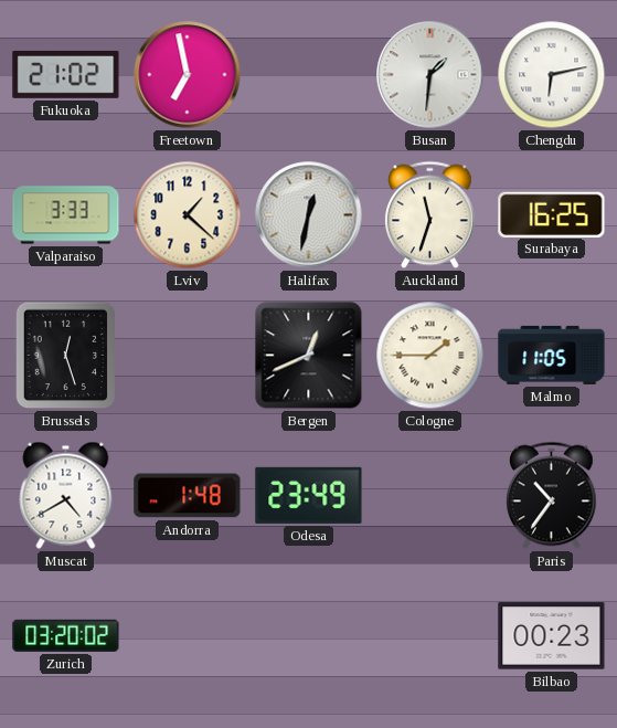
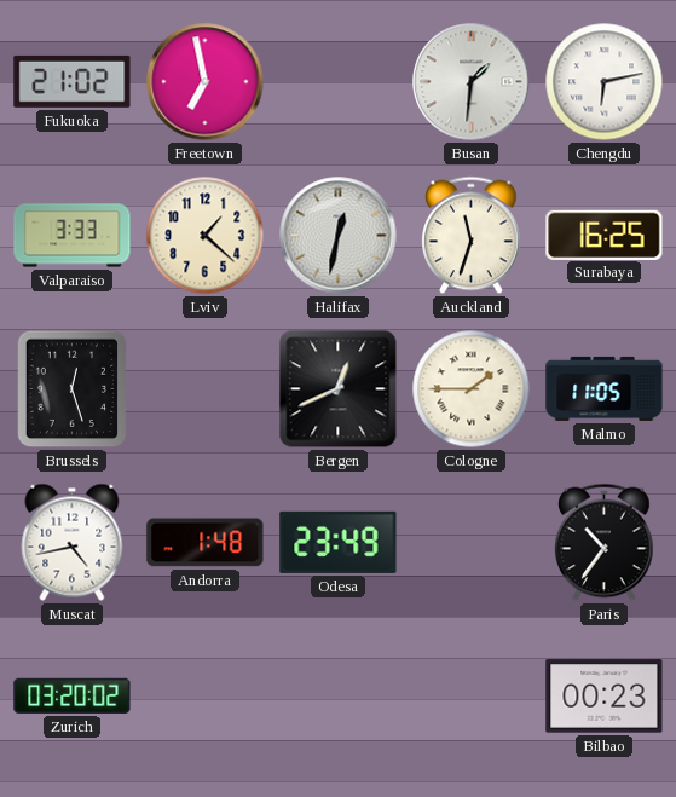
Muscat: 4:40 -> 4:43
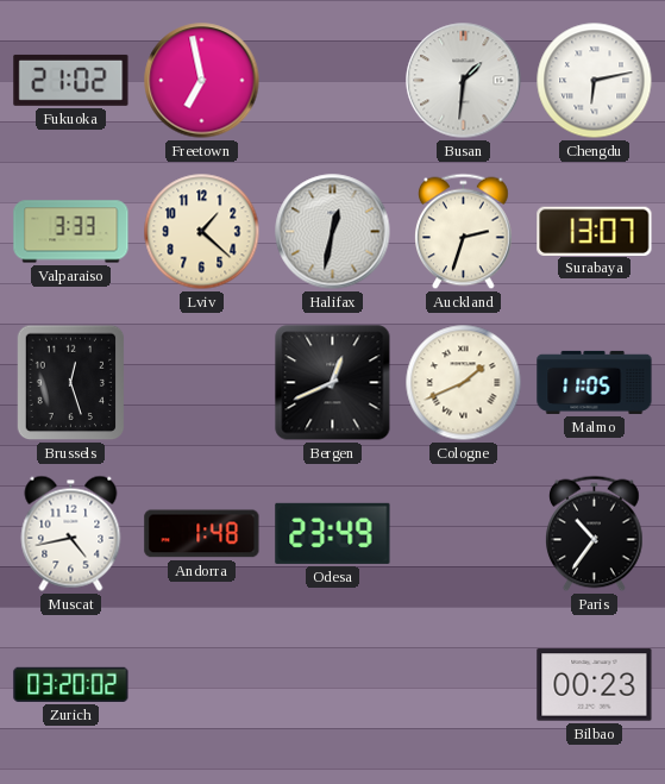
Auckland: 11:33 -> 2:33
Surabaya: 16:25 -> 13:07
Cologne: 1:45 -> 1:41
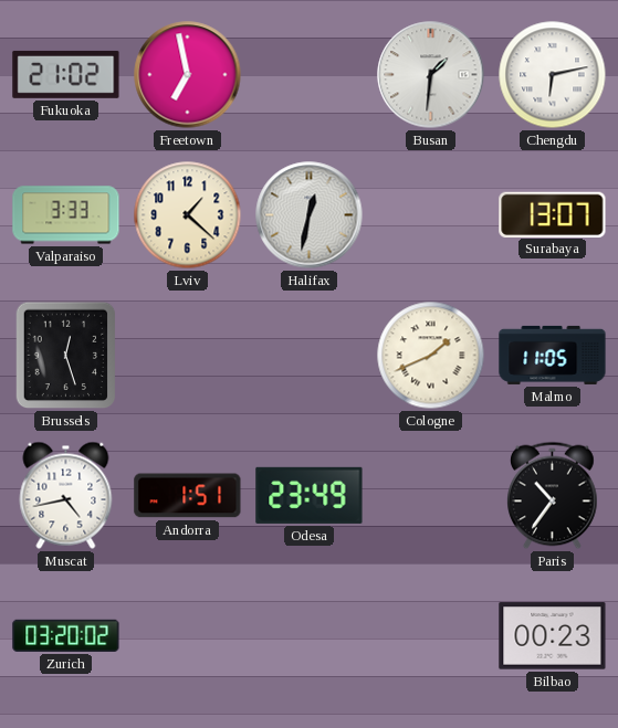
Auckland: 2:33 -> none
Bergen: 12:41 -> none
Andorra: 1:48 -> 1:51
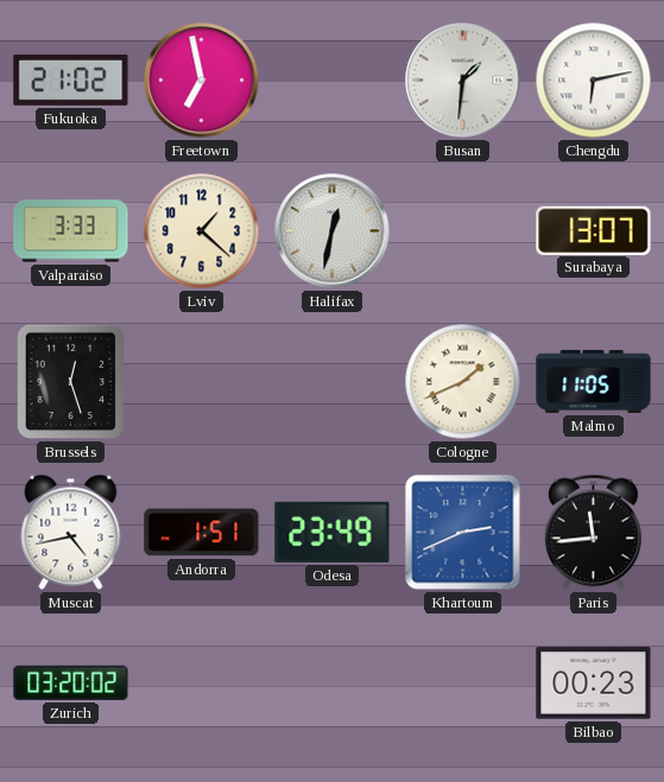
Khartoum: none -> 2:41
Paris: 10:36 -> 11:44
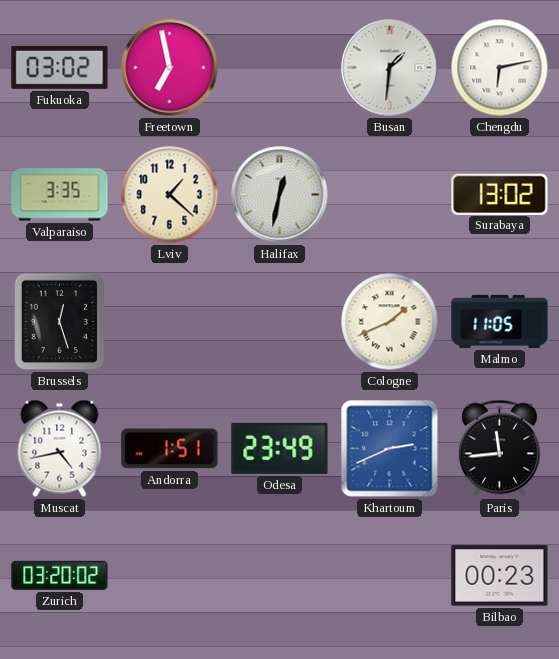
Fukuoka: 21:02 -> 03:02
Valparaiso: 3:33 -> 3:35
Surabaya: 13:07 -> 13:02
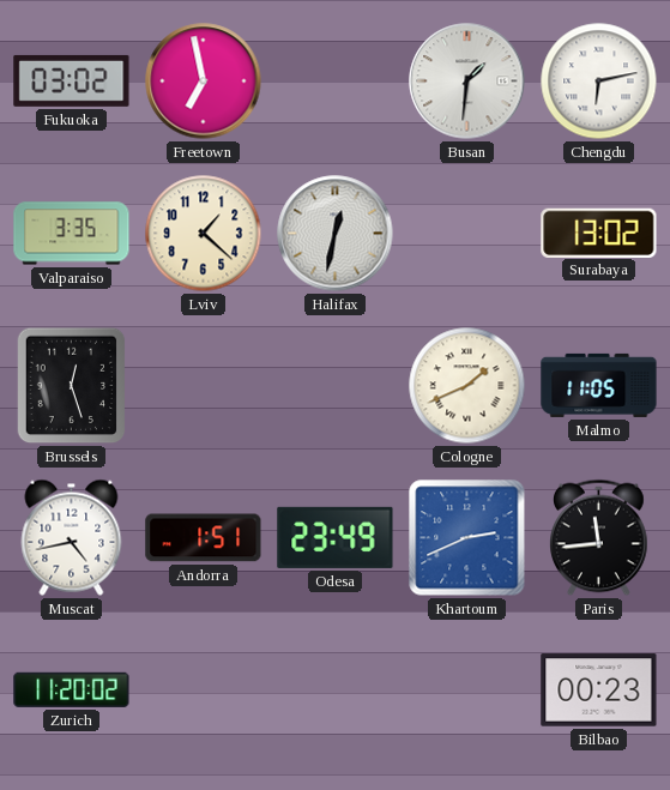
Zurich: 03:20 -> 11:20
